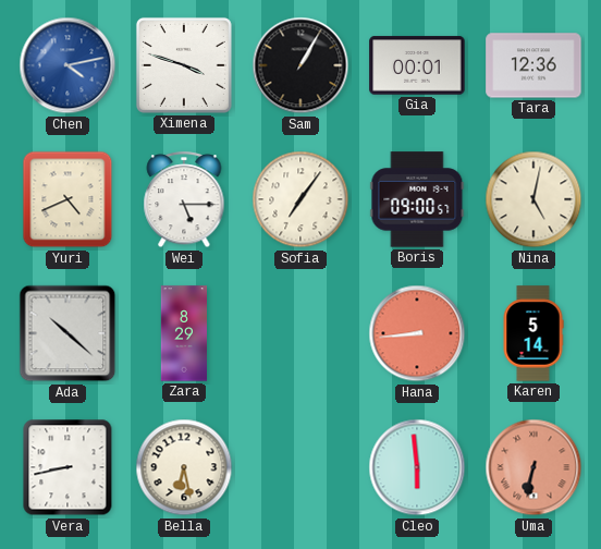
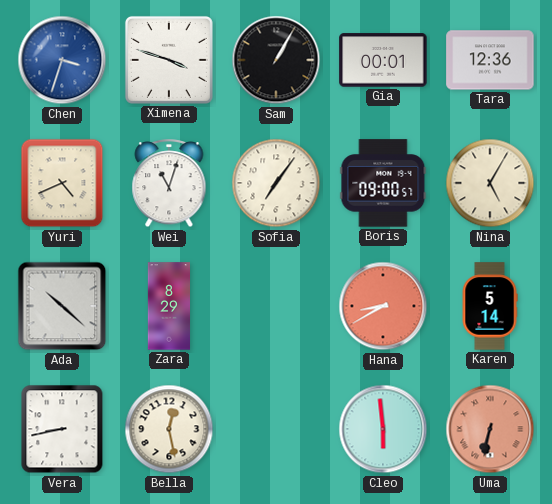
Chen: 4:13 -> 3:33
Wei: 5:15 -> 11:03
Nina: 5:02 -> 5:05
Hana: 8:44 -> 8:40
Bella: 6:28 -> 12:28
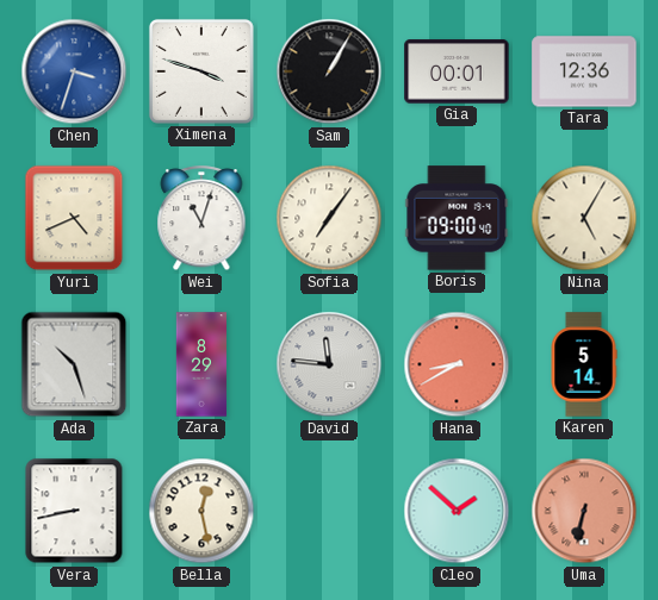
Boris: 09:00:57 -> 09:00:40
Ada: 10:22 -> 10:27
David: none -> 11:46
Cleo: 5:59 -> 1:52
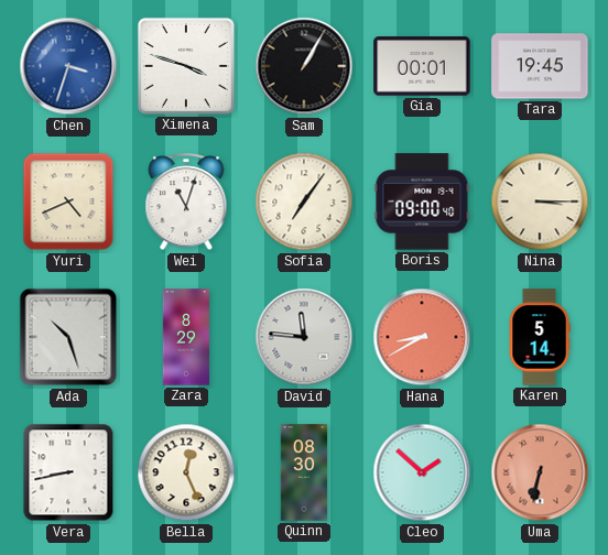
Tara: 12:36 -> 19:45
Nina: 5:05 -> 3:15
Bella: 12:28 -> 12:26
Quinn: none -> 08:30
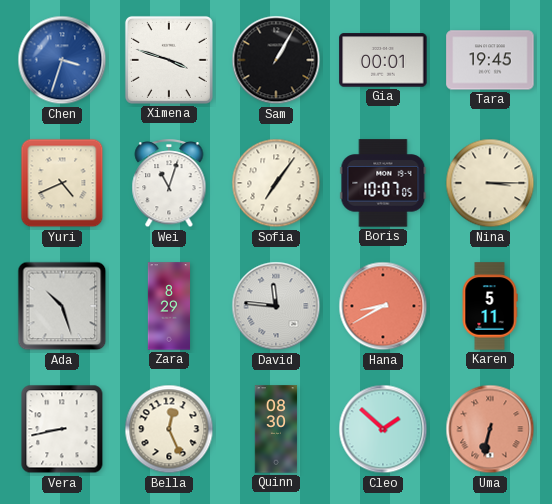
Boris: 09:00 -> 10:07
Karen: 5:14 -> 5:11
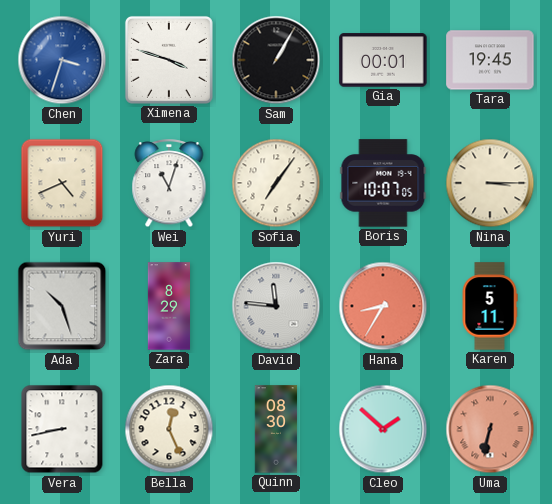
Hana: 8:40 -> 8:35
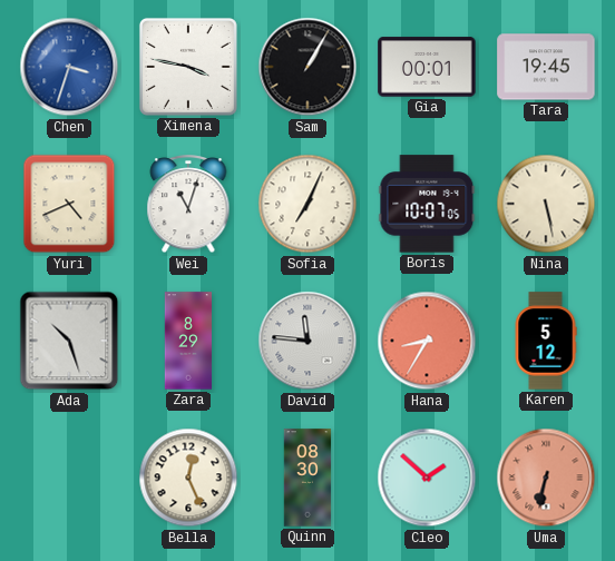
Ximena: 3:48 -> 3:47
Sofia: 7:06 -> 7:04
Nina: 3:15 -> 5:28
Karen: 5:11 -> 5:12
Vera: 8:43 -> none
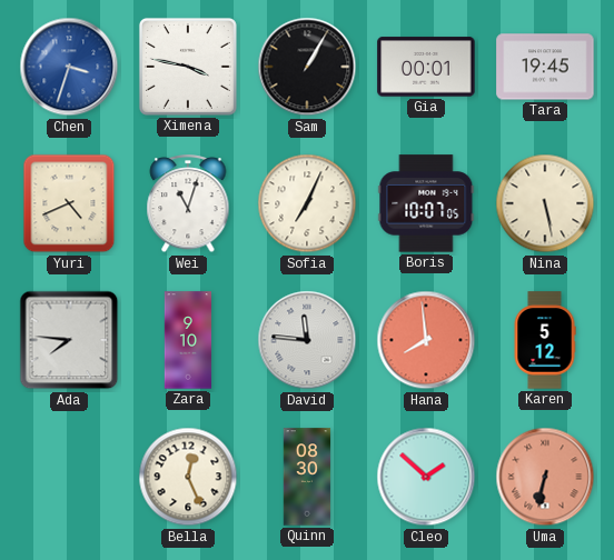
Ada: 10:27 -> 7:46
Zara: 8:29 -> 9:10
Hana: 8:35 -> 7:59
